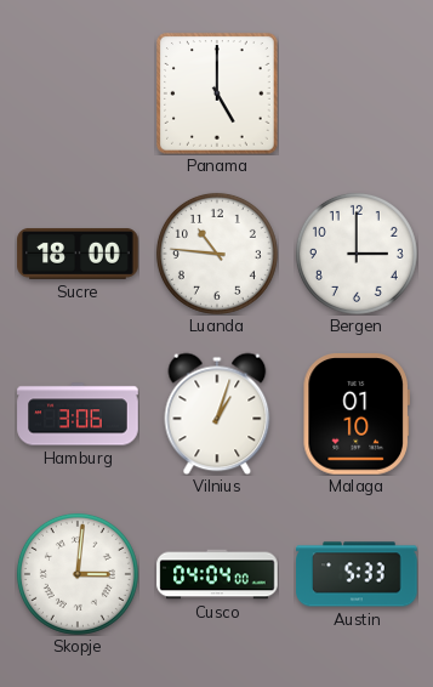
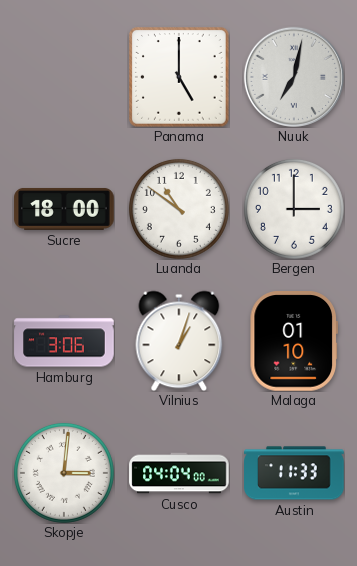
Nuuk: none -> 7:02
Luanda: 10:46 -> 10:51
Austin: 5:33 -> 11:33
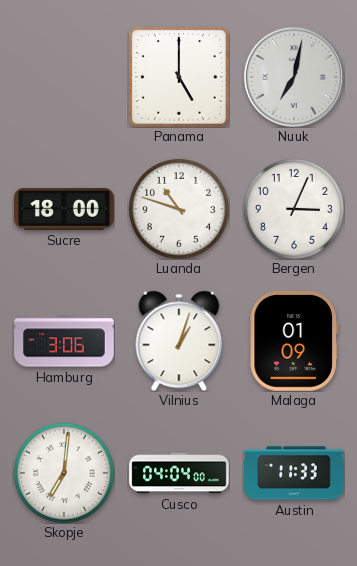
Luanda: 10:51 -> 10:48
Bergen: 3:00 -> 3:04
Malaga: 01:10 -> 01:09
Skopje: 3:01 -> 7:01
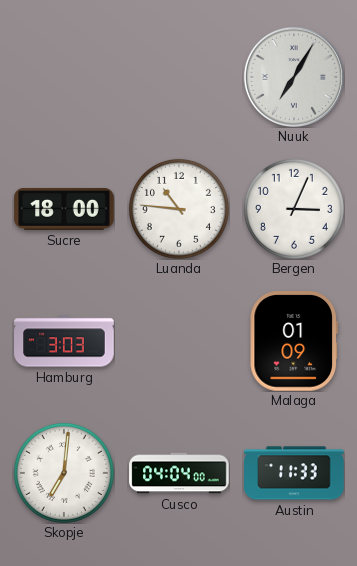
Panama: 5:00 -> none
Nuuk: 7:02 -> 7:05
Luanda: 10:48 -> 10:46
Hamburg: 3:06 -> 3:03
Vilnius: 1:03 -> none
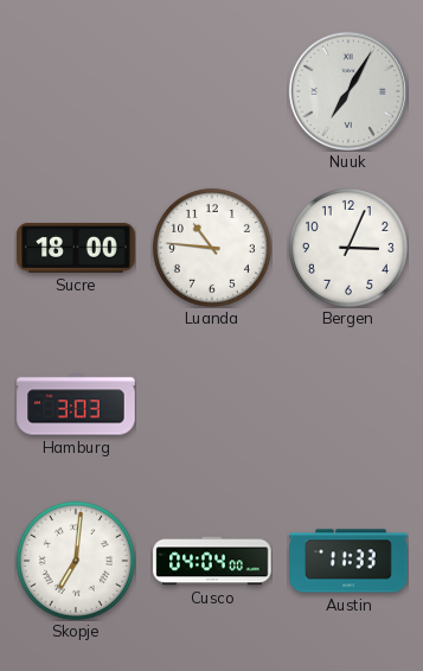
Malaga: 01:09 -> none
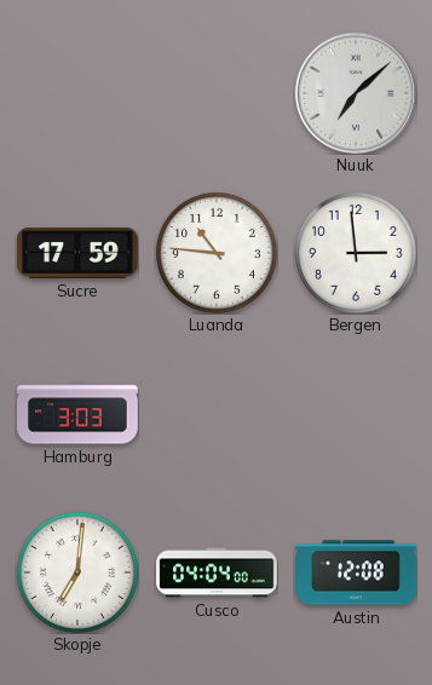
Nuuk: 7:05 -> 7:08
Sucre: 18:00 -> 17:59
Bergen: 3:04 -> 2:59
Austin: 11:33 -> 12:08
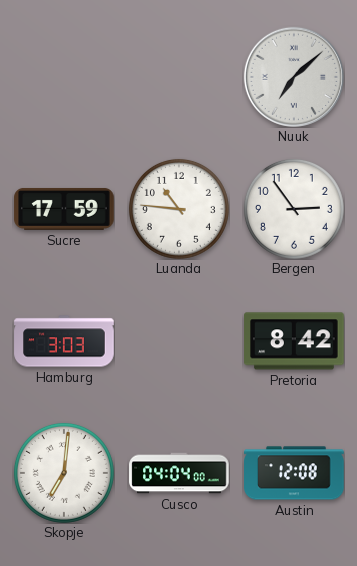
Bergen: 2:59 -> 2:54
Pretoria: none -> 8:42
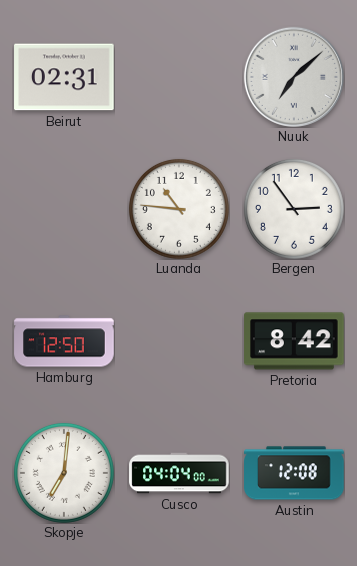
Beirut: none -> 02:31
Sucre: 17:59 -> none
Hamburg: 3:03 -> 12:50
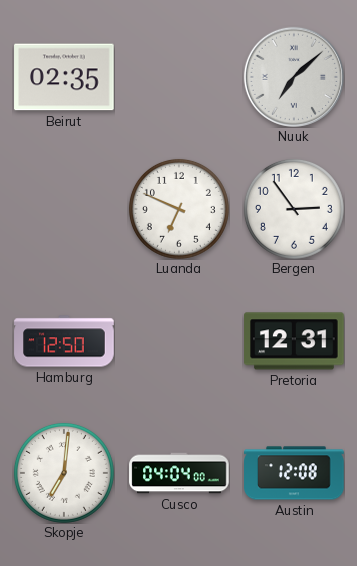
Beirut: 02:31 -> 02:35
Luanda: 10:46 -> 6:49
Pretoria: 8:42 -> 12:31
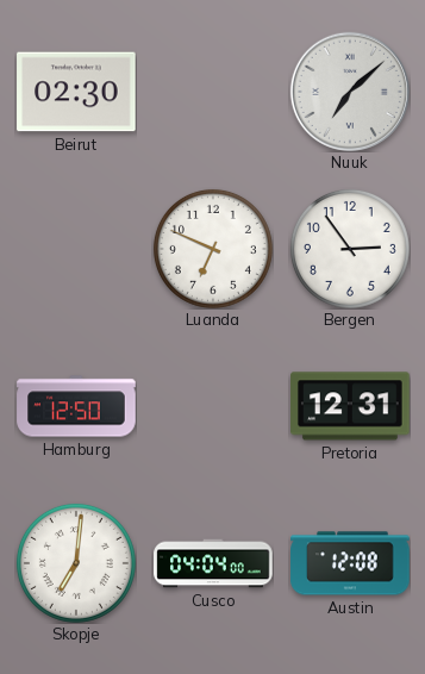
Beirut: 02:35 -> 02:30
